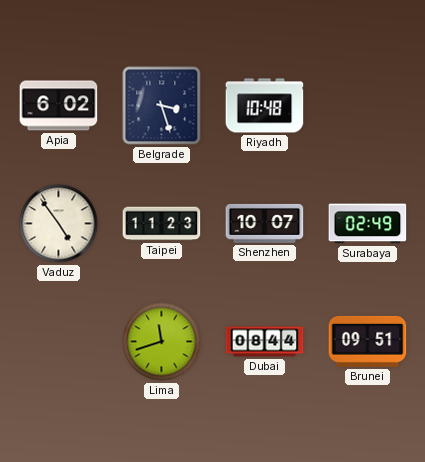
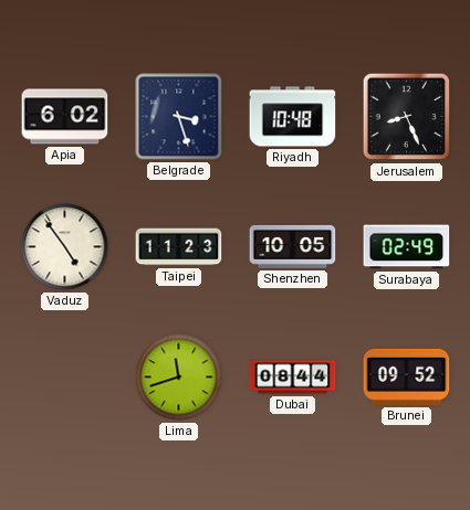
Jerusalem: none -> 8:26
Shenzhen: 10:07 -> 10:05
Brunei: 09:51 -> 09:52
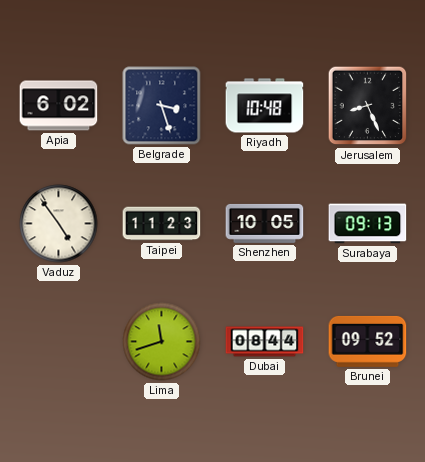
Surabaya: 02:49 -> 09:13
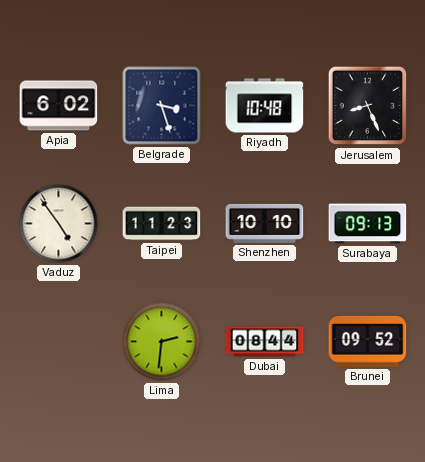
Shenzhen: 10:05 -> 10:10
Lima: 11:42 -> 2:31
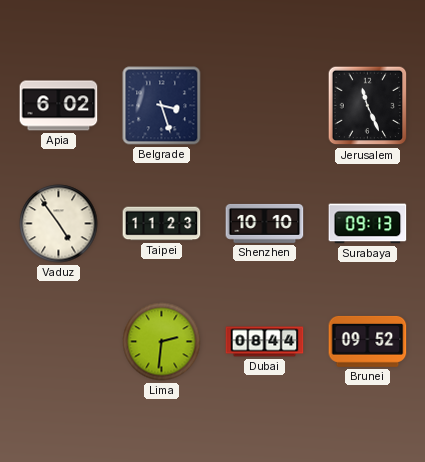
Riyadh: 10:48 -> none
Jerusalem: 8:26 -> 11:26
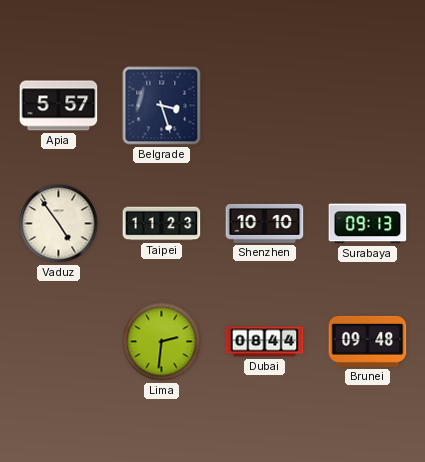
Apia: 6:02 -> 5:57
Jerusalem: 11:26 -> none
Brunei: 09:52 -> 09:48
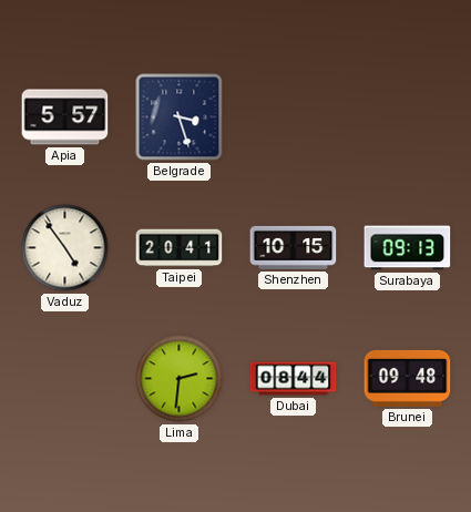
Taipei: 11:23 -> 20:41
Shenzhen: 10:10 -> 10:15
